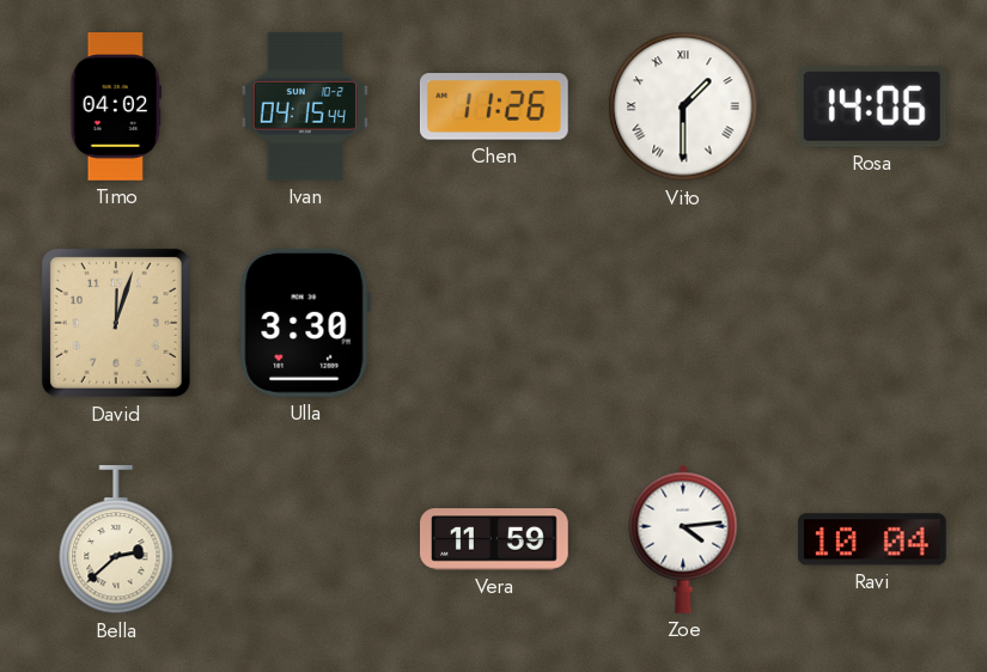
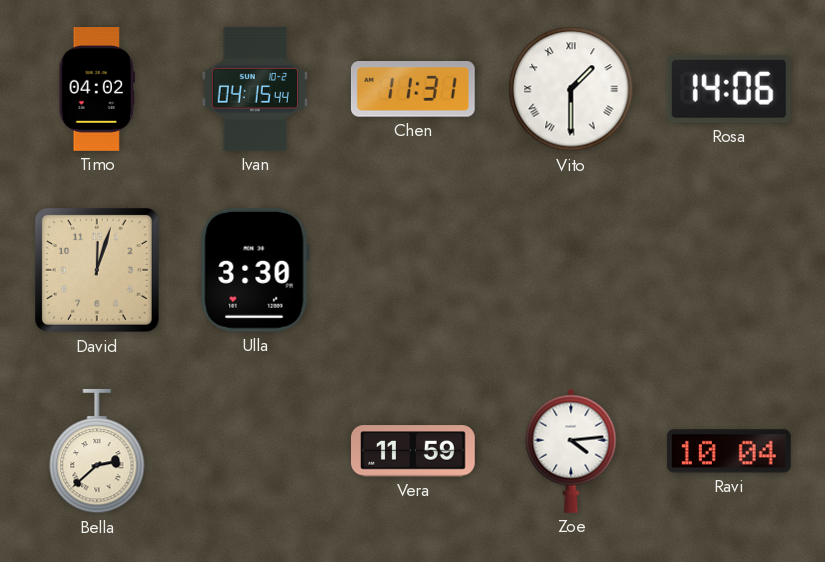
Chen: 11:26 -> 11:31
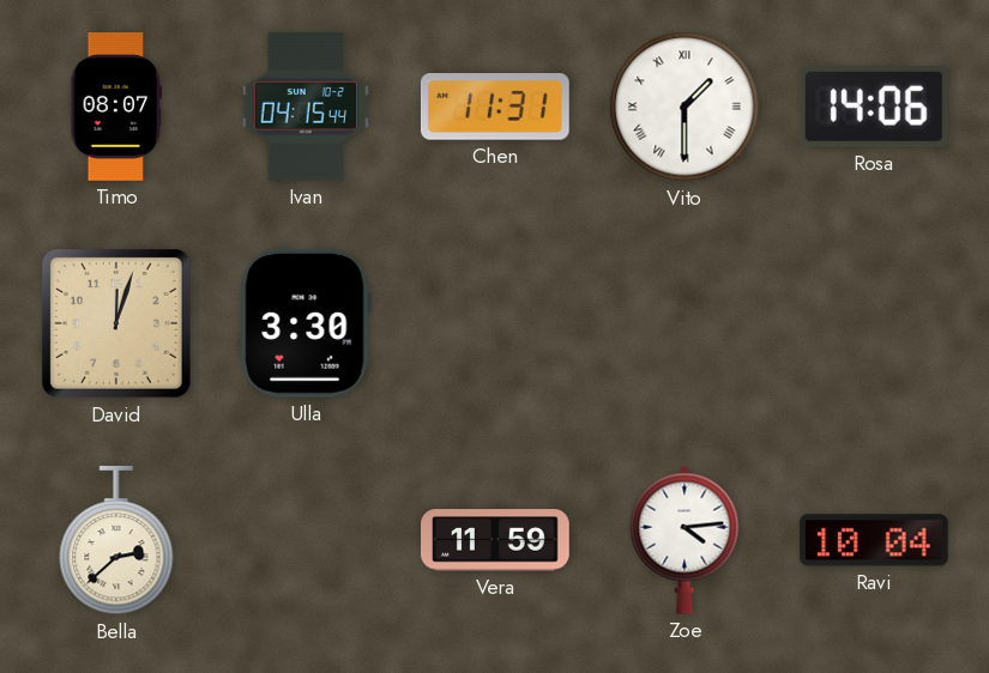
Timo: 04:02 -> 08:07
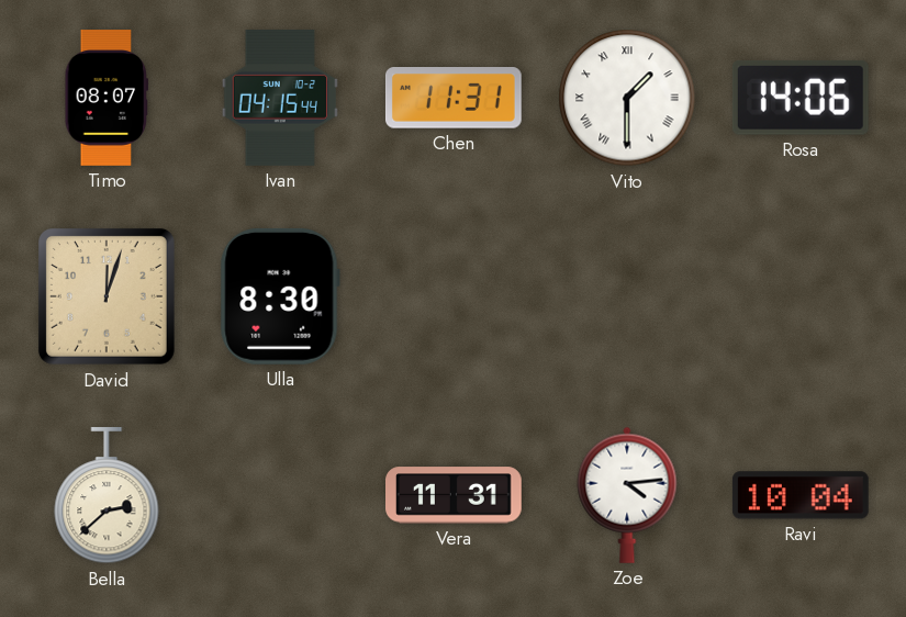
Ulla: 3:30 -> 8:30
Vera: 11:59 -> 11:31
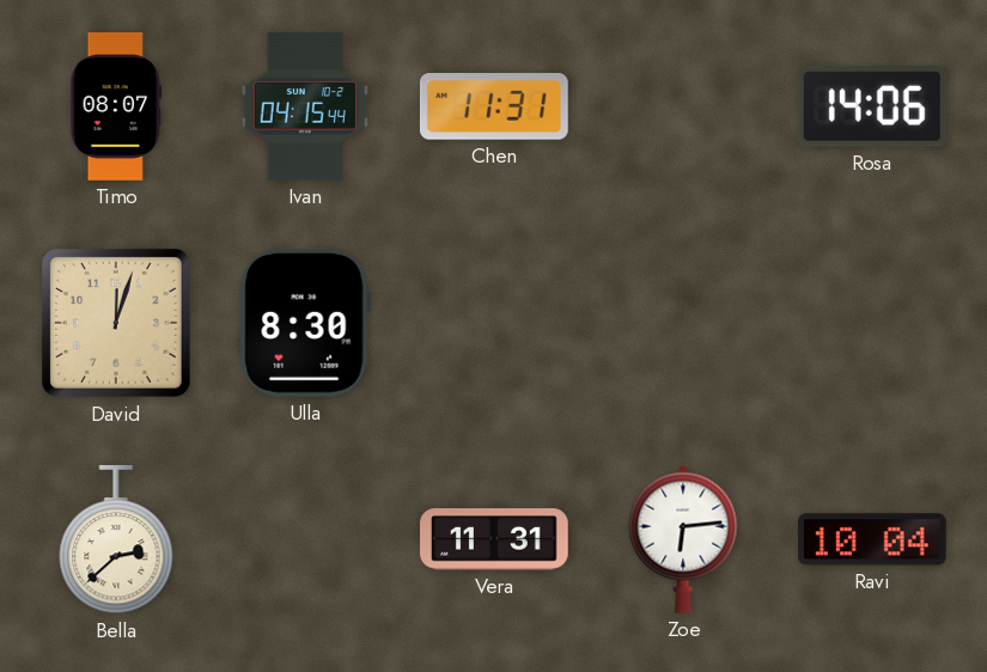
Vito: 1:30 -> none
Zoe: 4:14 -> 6:14
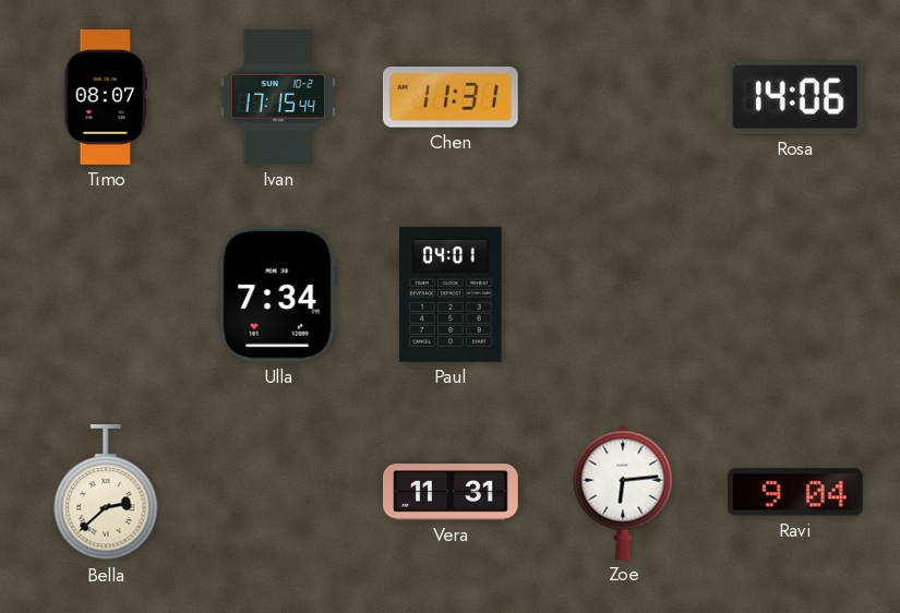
Ivan: 04:15 -> 17:15
David: 12:03 -> none
Ulla: 8:30 -> 7:34
Paul: none -> 04:01
Ravi: 10:04 -> 9:04
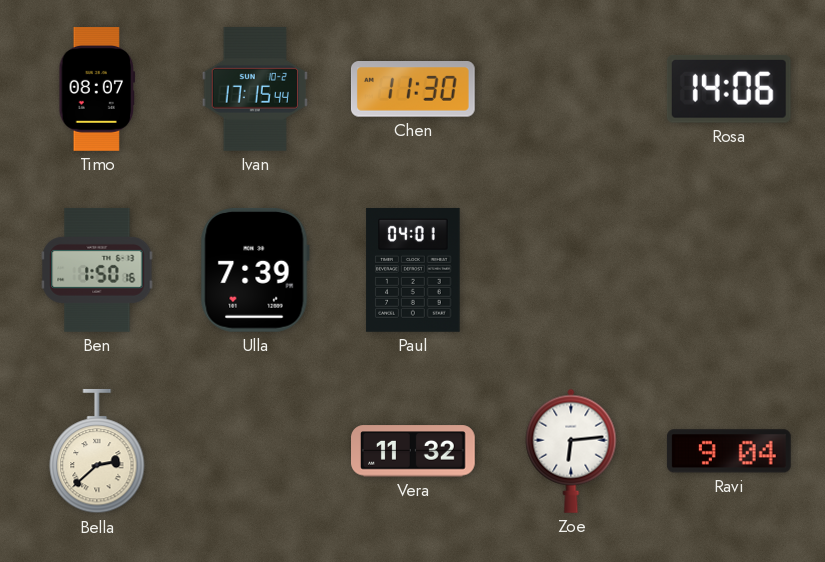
Chen: 11:31 -> 11:30
Ben: none -> 1:50
Ulla: 7:34 -> 7:39
Vera: 11:31 -> 11:32
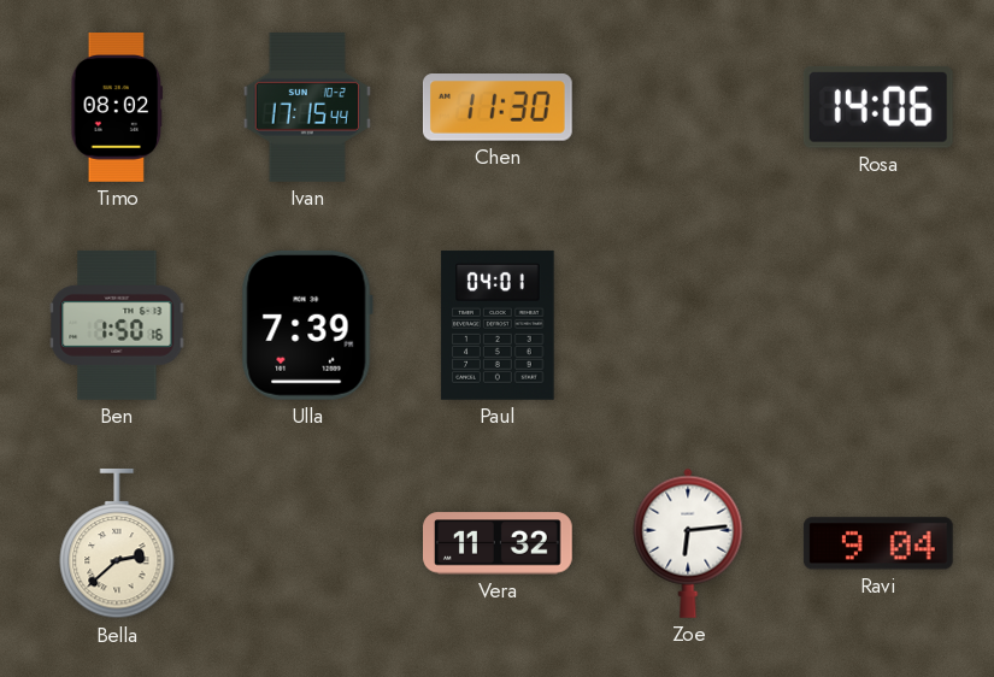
Timo: 08:07 -> 08:02
